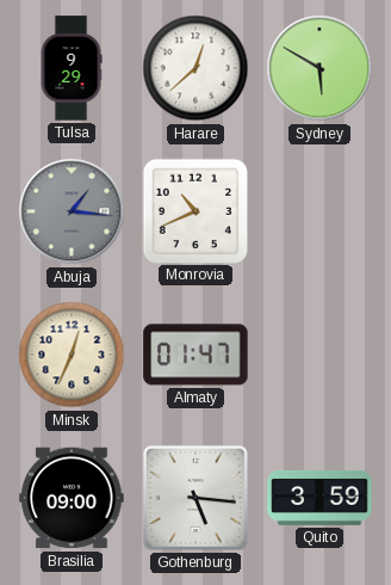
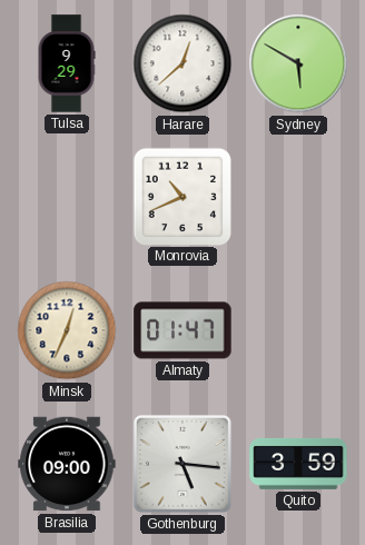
Abuja: 1:16 -> none
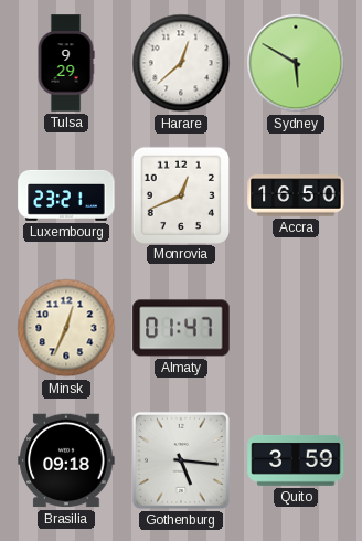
Luxembourg: none -> 23:21
Monrovia: 10:41 -> 12:41
Accra: none -> 16:50
Brasilia: 09:00 -> 09:18
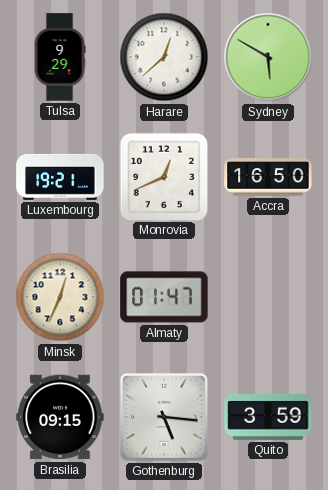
Luxembourg: 23:21 -> 19:21
Brasilia: 09:18 -> 09:15
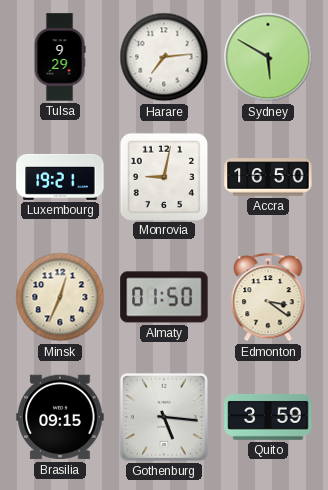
Harare: 12:38 -> 7:14
Monrovia: 12:41 -> 9:02
Almaty: 01:47 -> 01:50
Edmonton: none -> 3:21
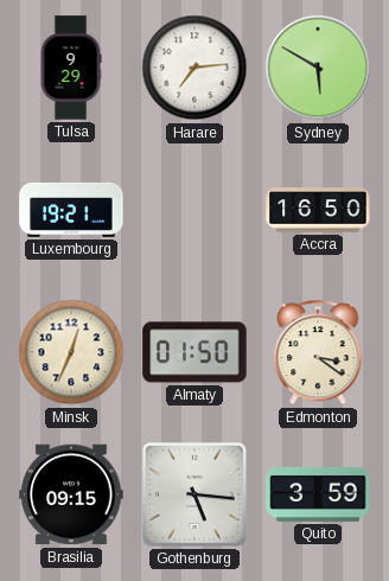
Monrovia: 9:02 -> none
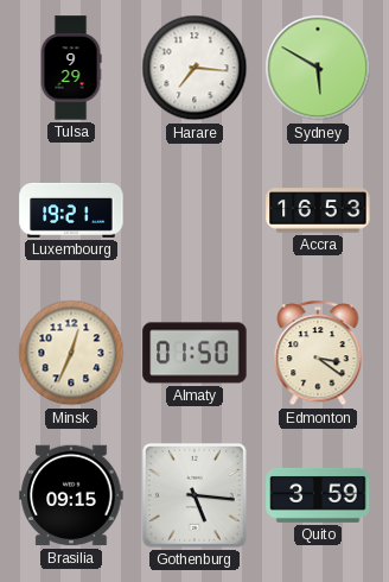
Harare: 7:14 -> 7:16
Accra: 16:50 -> 16:53
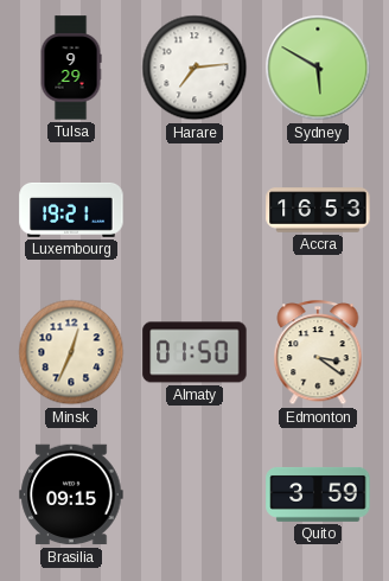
Harare: 7:16 -> 7:14
Gothenburg: 5:16 -> none
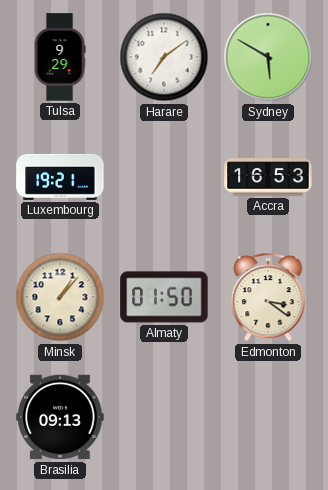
Harare: 7:14 -> 7:09
Minsk: 12:34 -> 1:07
Brasilia: 09:15 -> 09:13
Quito: 3:59 -> none
